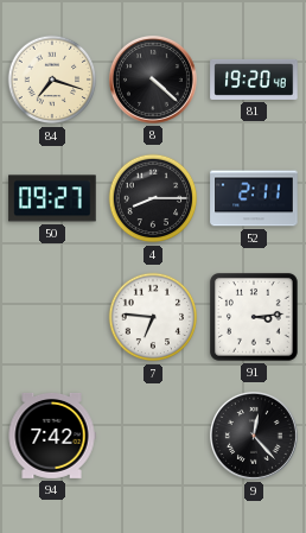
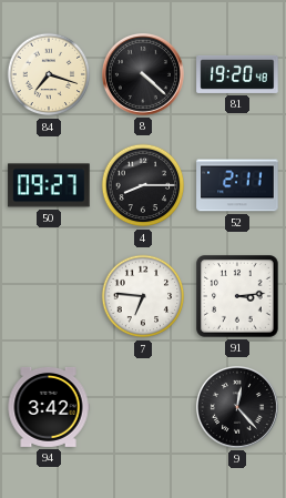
94: 7:42 -> 3:42
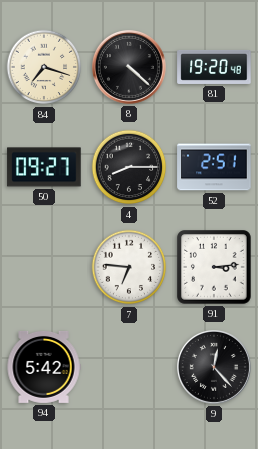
52: 2:11 -> 2:51
94: 3:42 -> 5:42
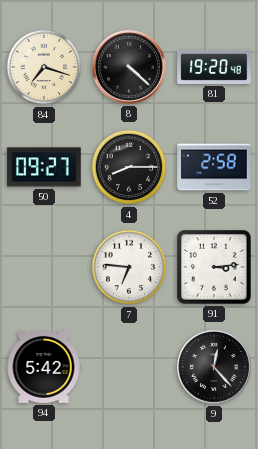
52: 2:51 -> 2:58
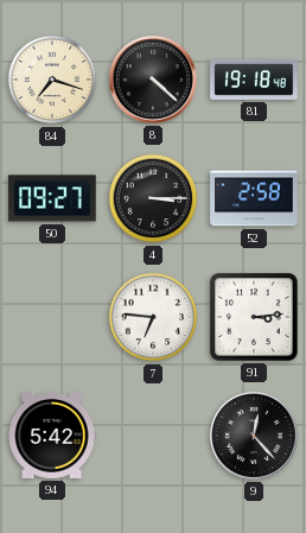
81: 19:20 -> 19:18
4: 8:15 -> 3:15
